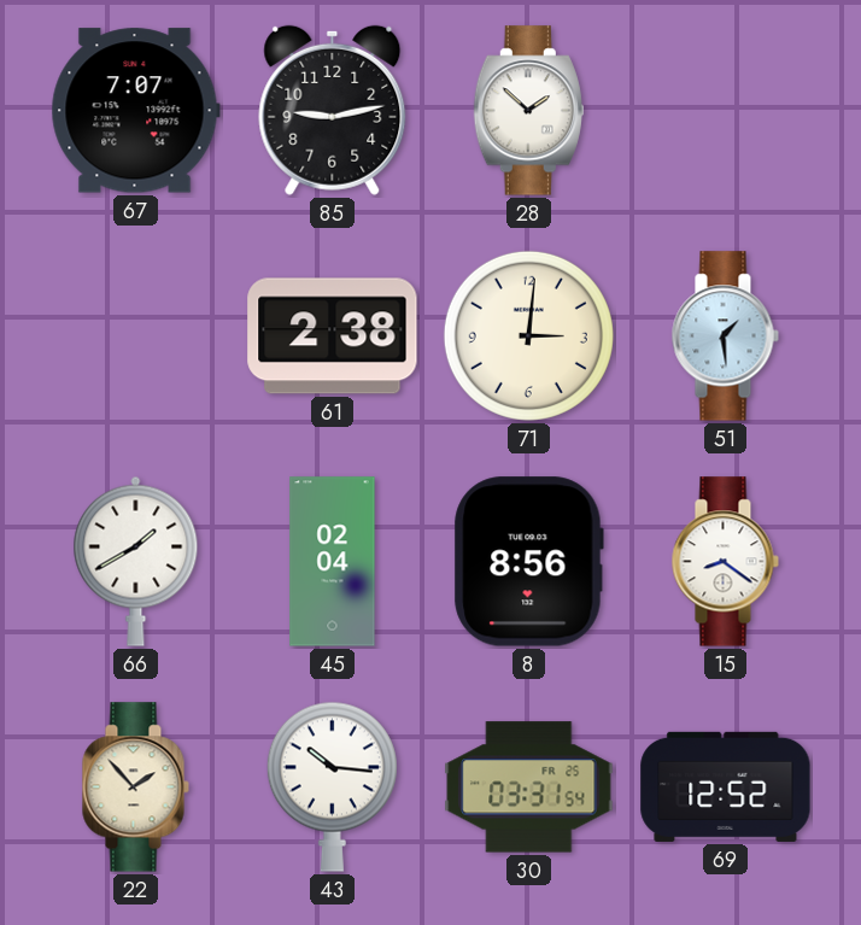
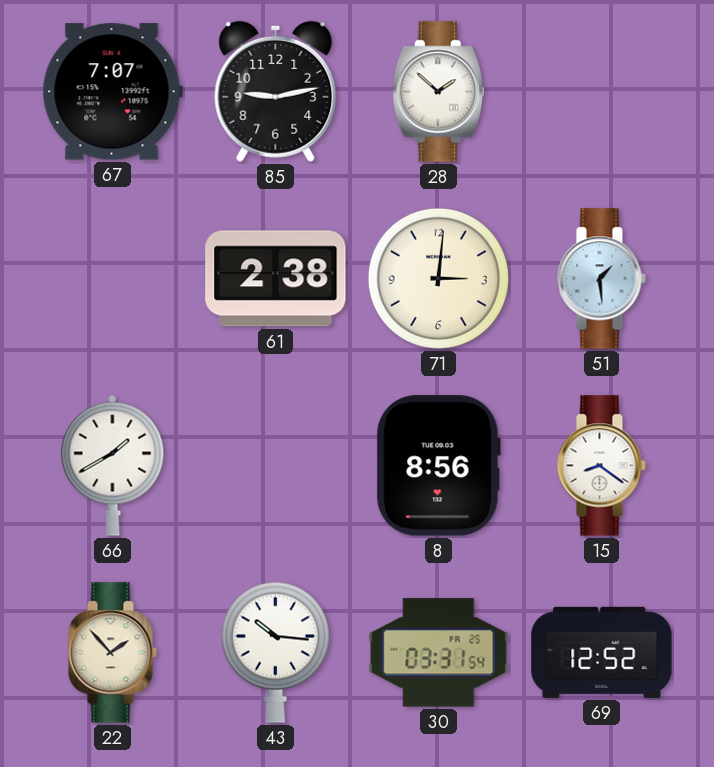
45: 02:04 -> none
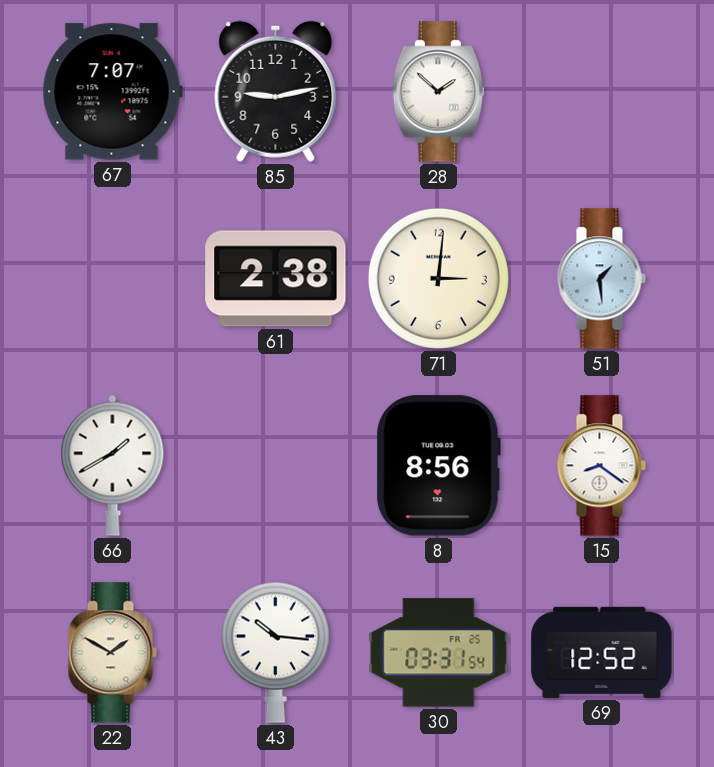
22: 1:53 -> 1:50
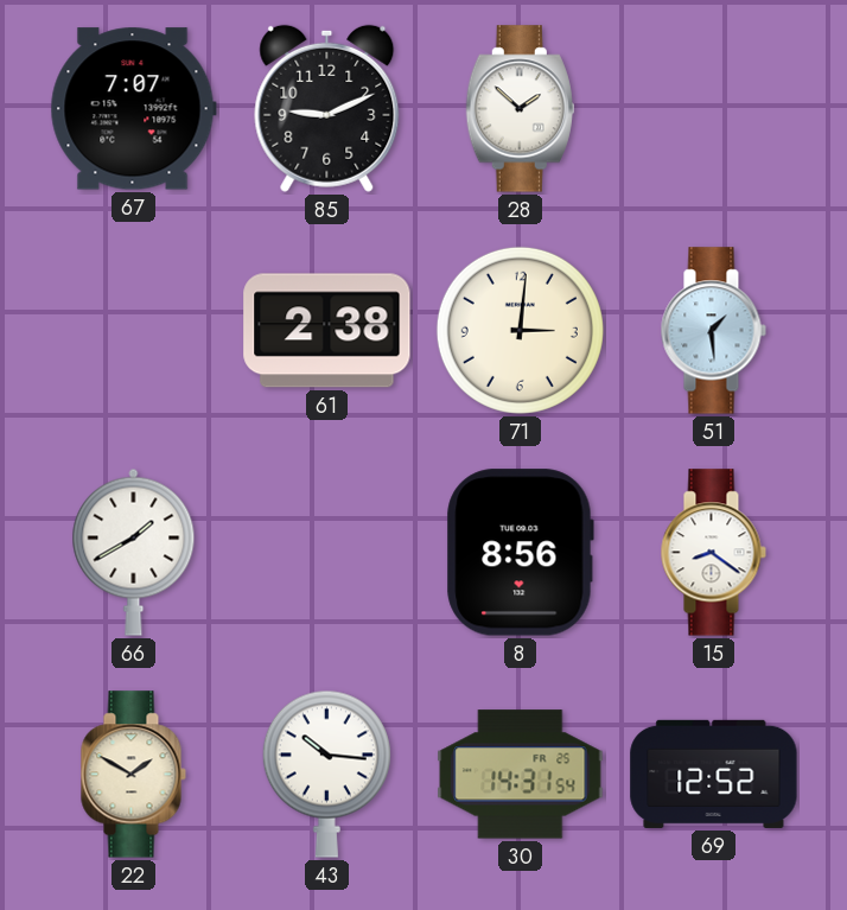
85: 9:13 -> 9:11
30: 03:31 -> 14:31
